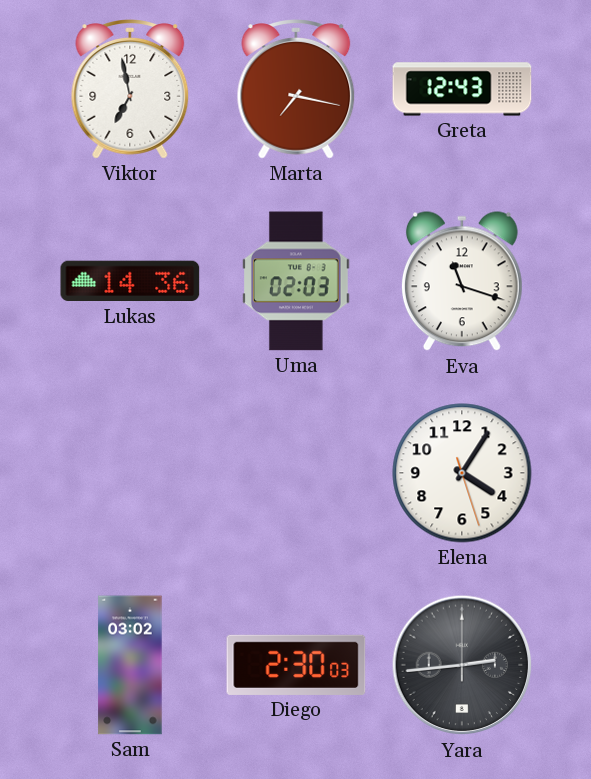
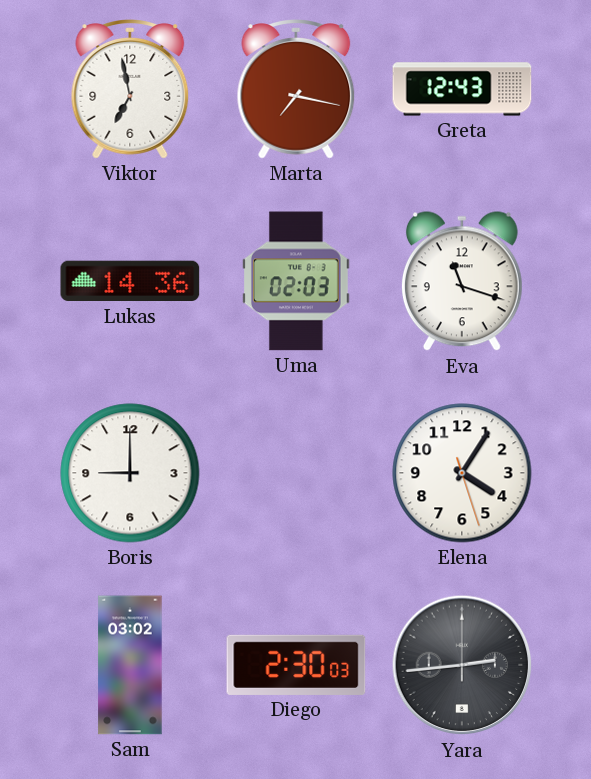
Boris: none -> 9:00
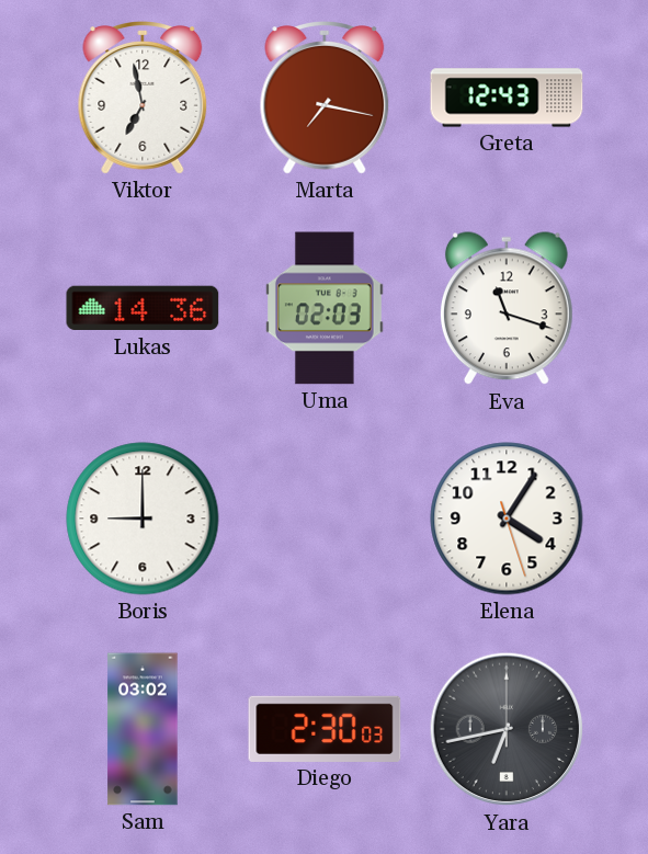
Yara: 2:44 -> 6:43
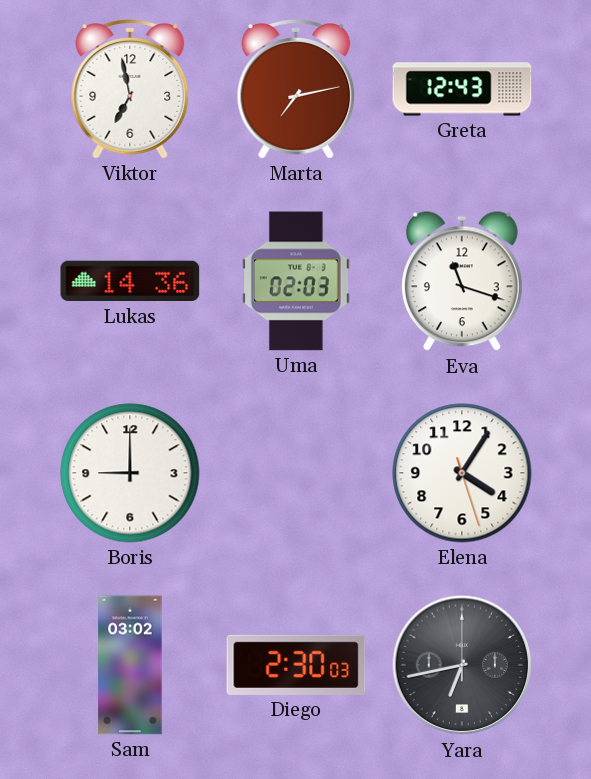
Marta: 7:17 -> 7:13
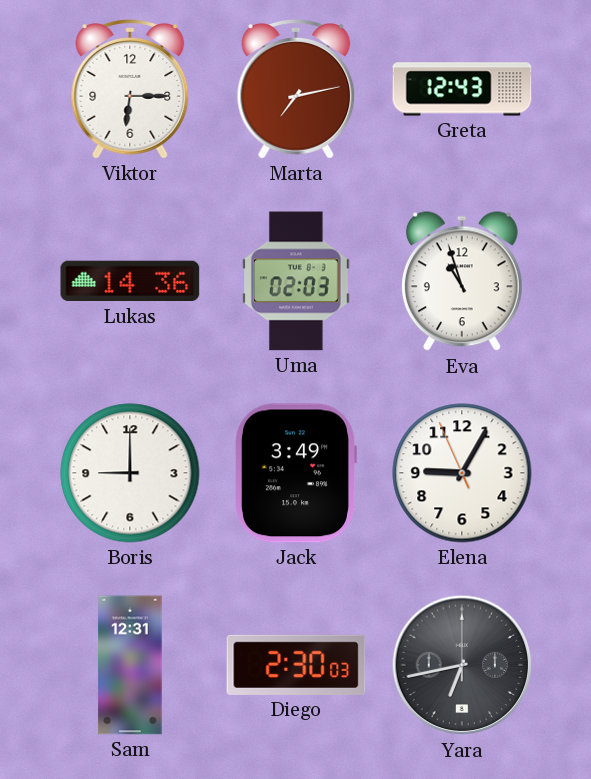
Viktor: 6:58 -> 6:15
Eva: 11:18 -> 10:57
Jack: none -> 3:49
Elena: 4:05 -> 9:04
Sam: 03:02 -> 12:31
